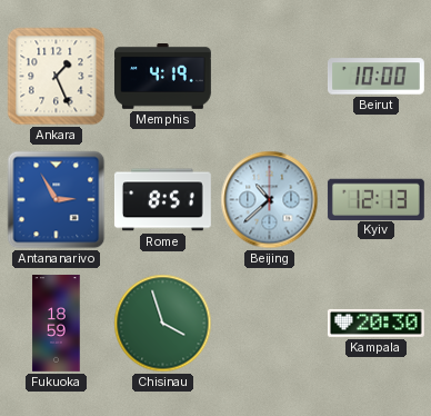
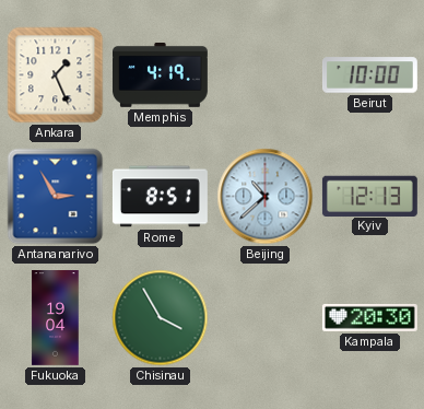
Fukuoka: 18:59 -> 19:04
Chisinau: 3:57 -> 3:55
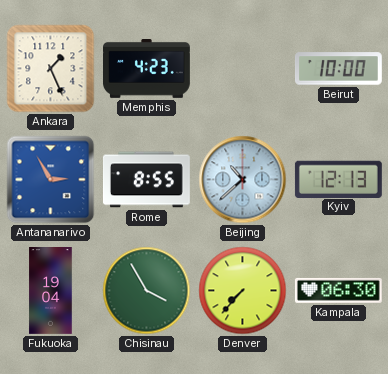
Memphis: 4:19 -> 4:23
Rome: 8:51 -> 8:55
Denver: none -> 7:37
Kampala: 20:30 -> 06:30
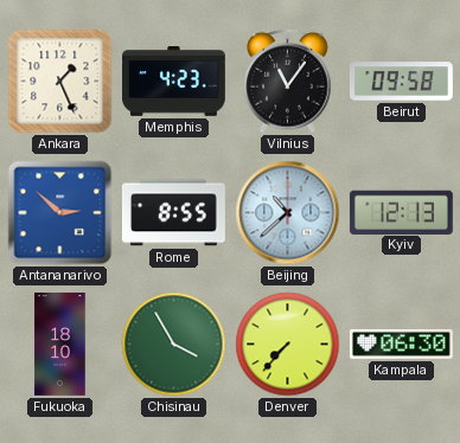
Vilnius: none -> 11:06
Beirut: 10:00 -> 09:58
Antananarivo: 2:55 -> 2:52
Fukuoka: 19:04 -> 18:10
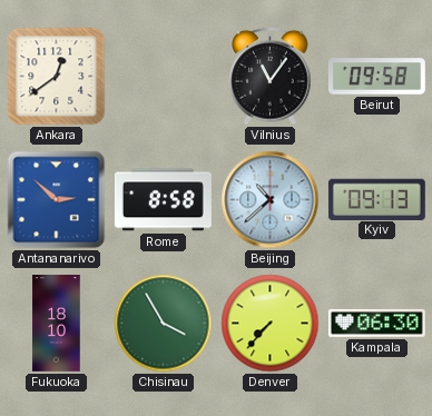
Ankara: 1:26 -> 12:39
Memphis: 4:23 -> none
Rome: 8:55 -> 8:58
Kyiv: 12:13 -> 09:13
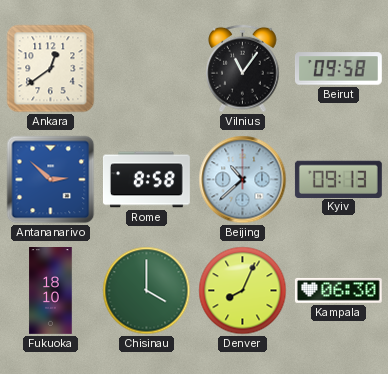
Chisinau: 3:55 -> 4:00
Denver: 7:37 -> 8:04
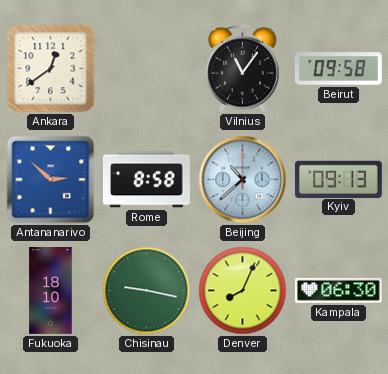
Chisinau: 4:00 -> 9:17
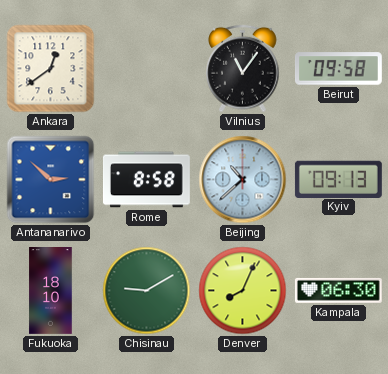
Chisinau: 9:17 -> 9:10
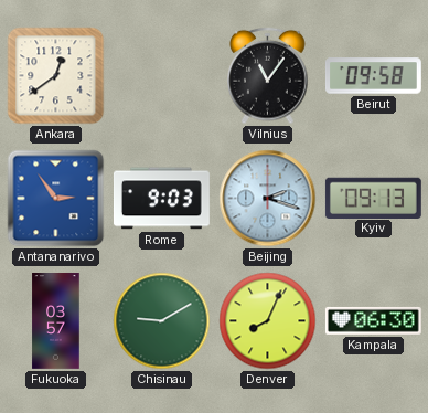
Antananarivo: 2:52 -> 2:54
Rome: 8:58 -> 9:03
Beijing: 10:38 -> 2:18
Fukuoka: 18:10 -> 03:57
